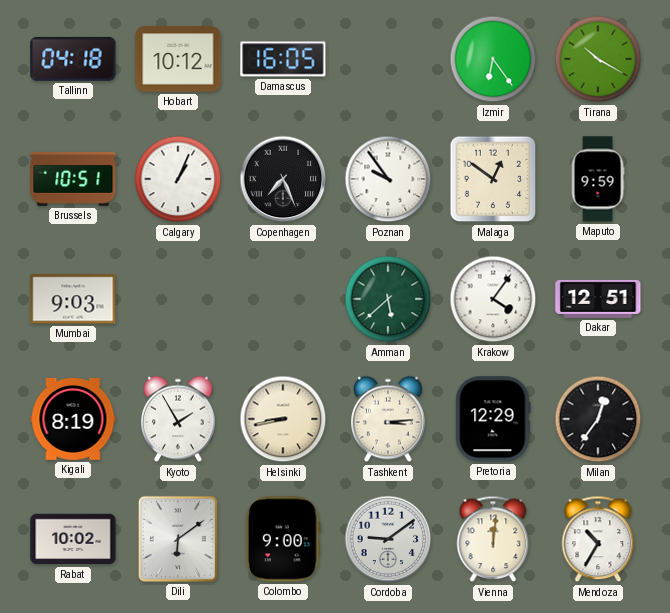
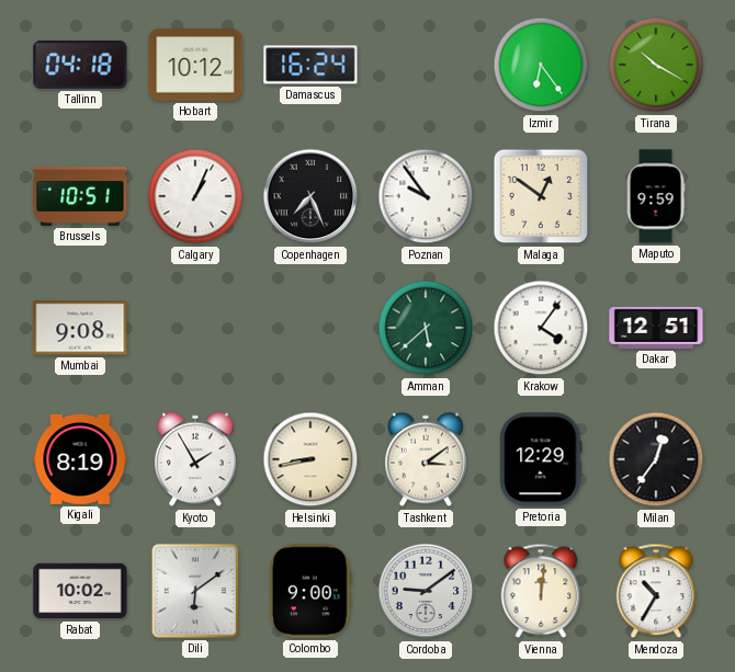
Damascus: 16:05 -> 16:24
Mumbai: 9:03 -> 9:08
Tashkent: 3:14 -> 3:09
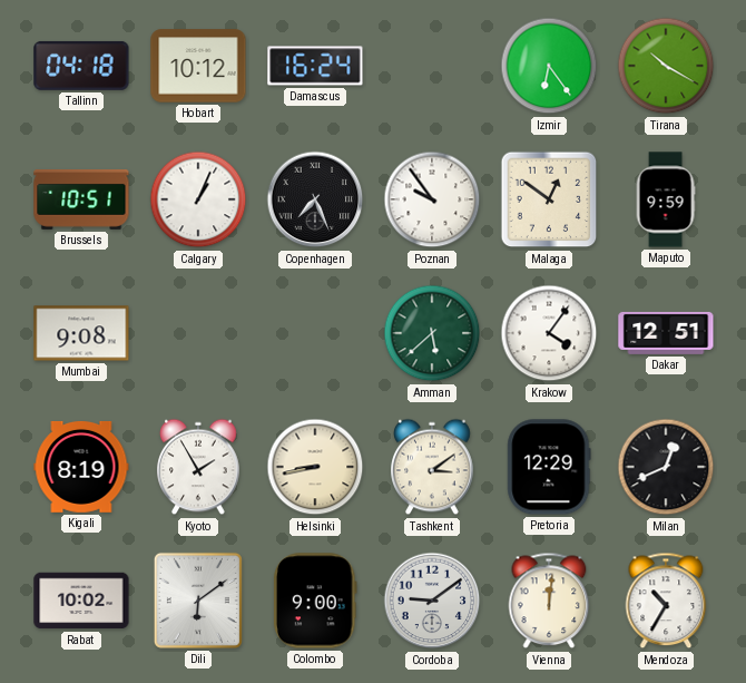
Milan: 12:36 -> 12:41
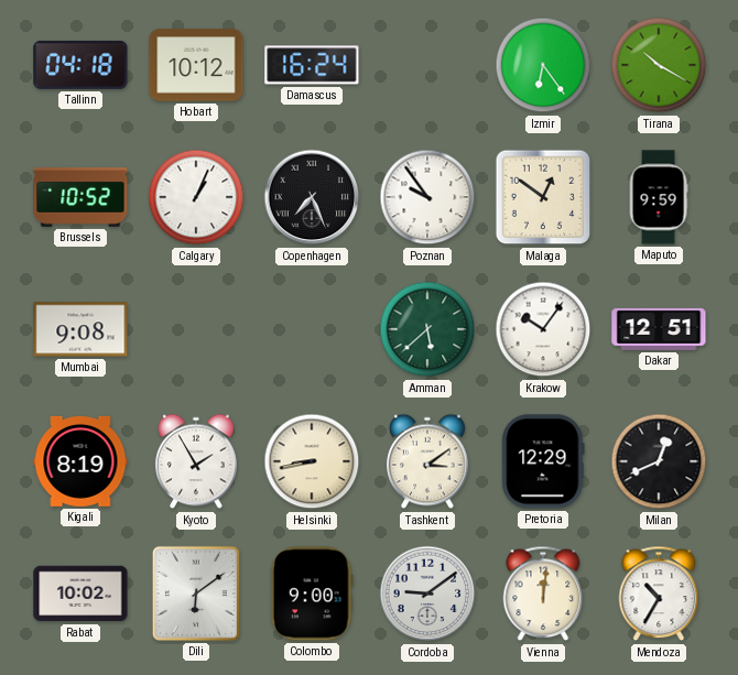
Brussels: 10:51 -> 10:52
Krakow: 4:06 -> 10:06
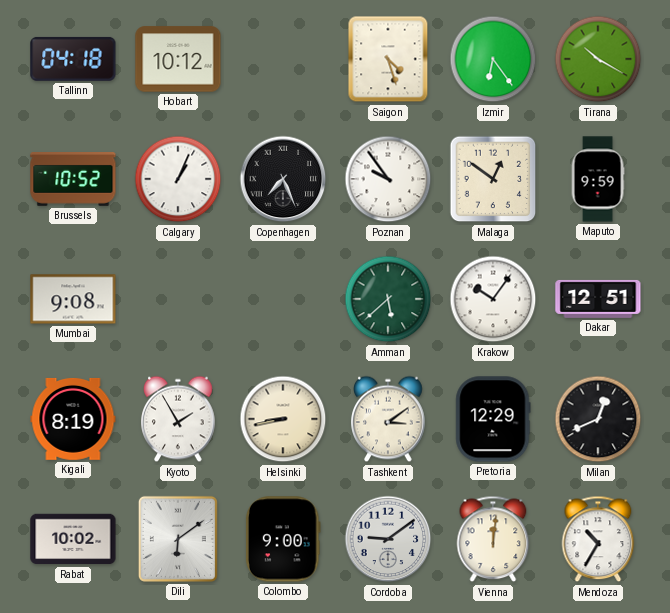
Damascus: 16:24 -> none
Saigon: none -> 4:27
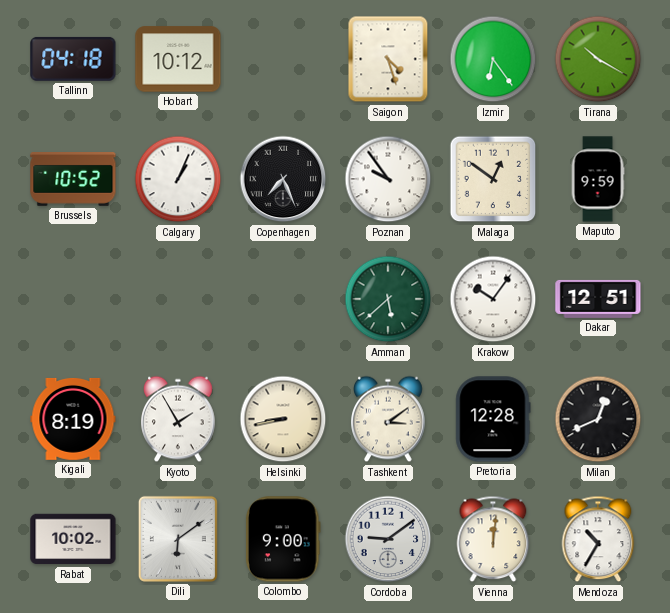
Mumbai: 9:08 -> none
Pretoria: 12:29 -> 12:28
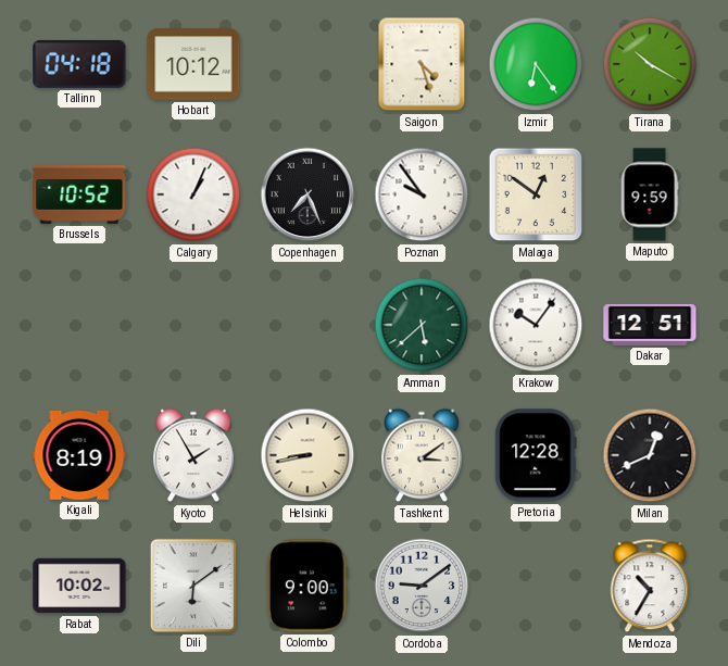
Vienna: 12:01 -> none
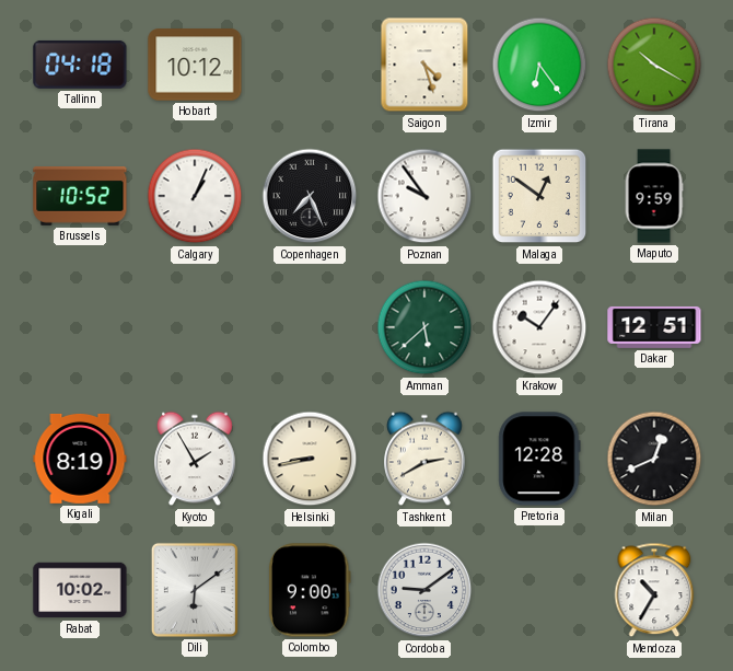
Tashkent: 3:09 -> 2:40
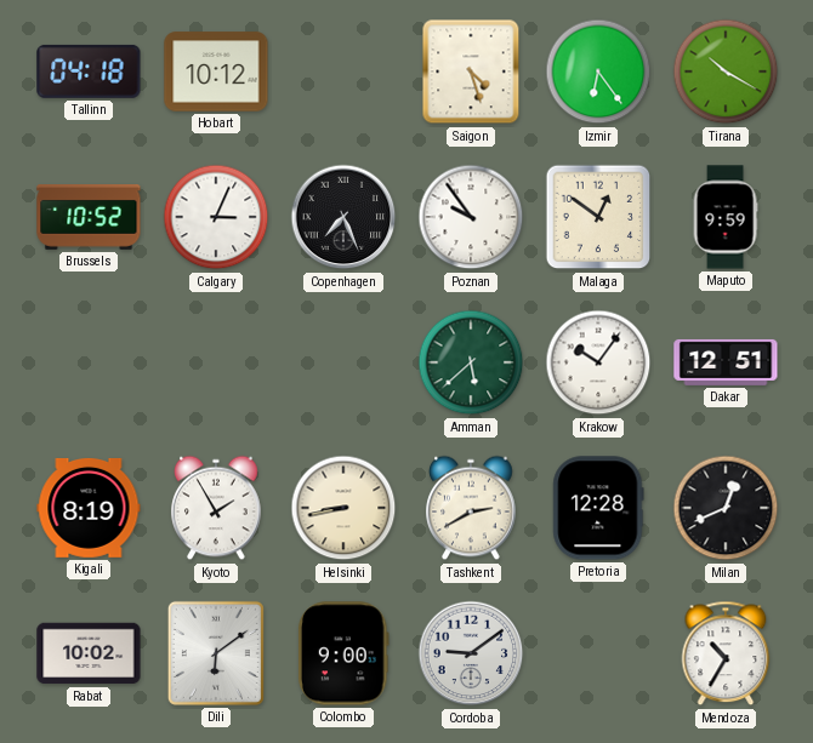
Calgary: 1:04 -> 3:04
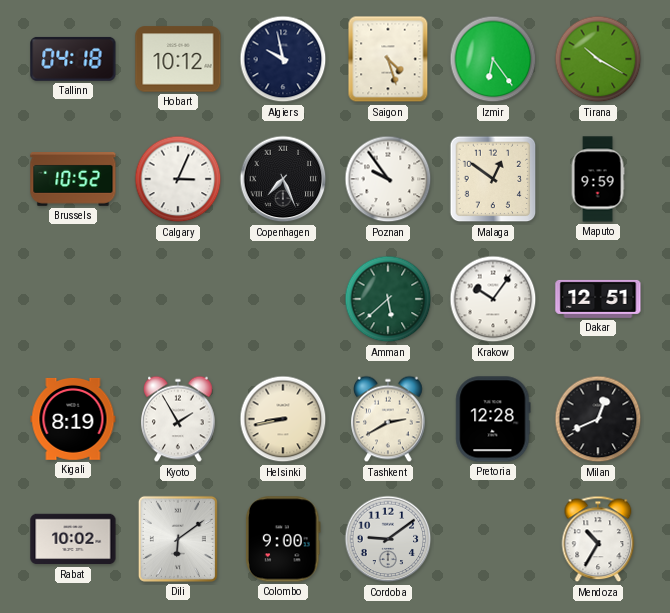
Algiers: none -> 9:58
